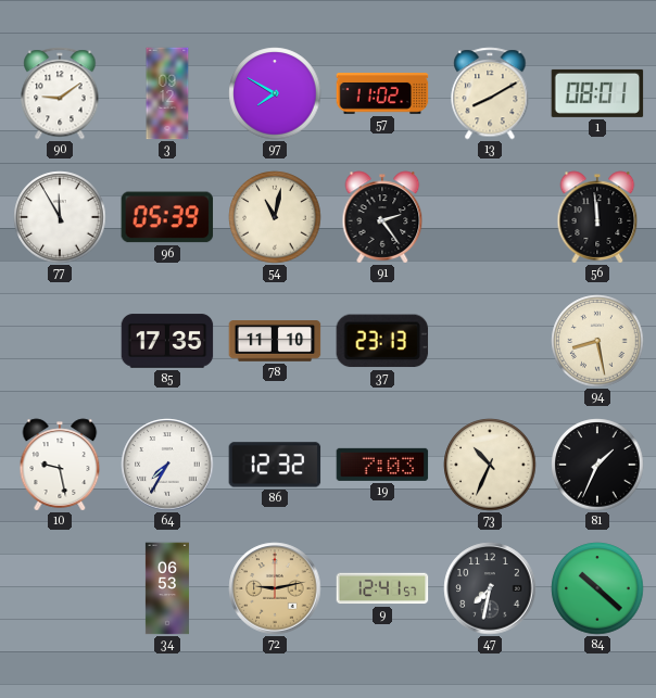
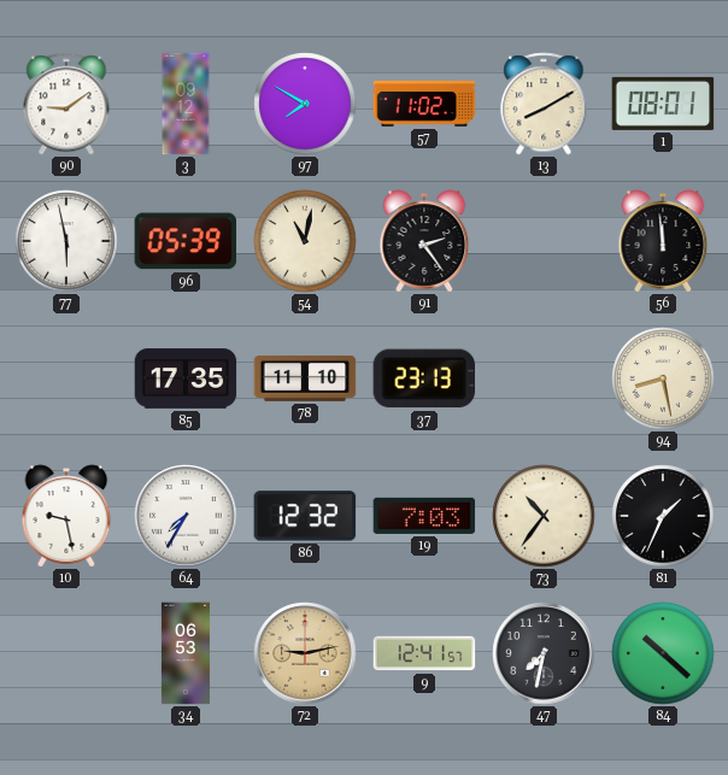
77: 11:55 -> 5:58
73: 10:34 -> 10:36
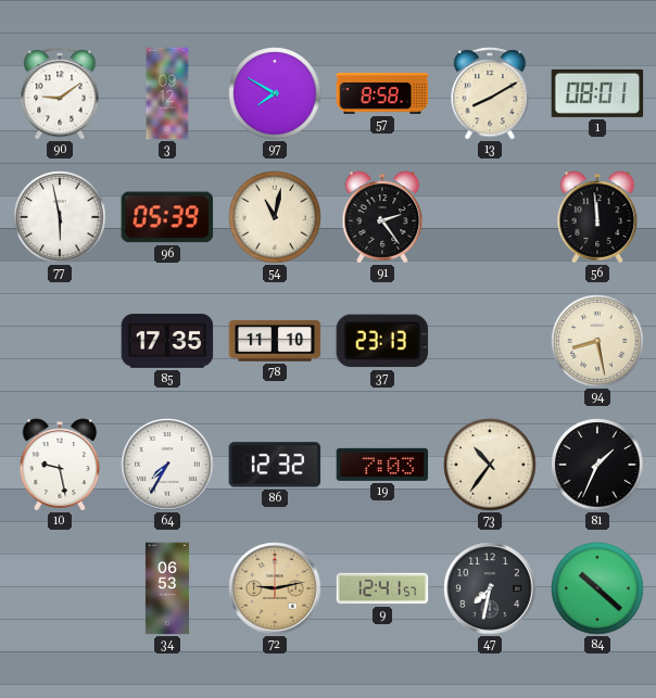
57: 11:02 -> 8:58
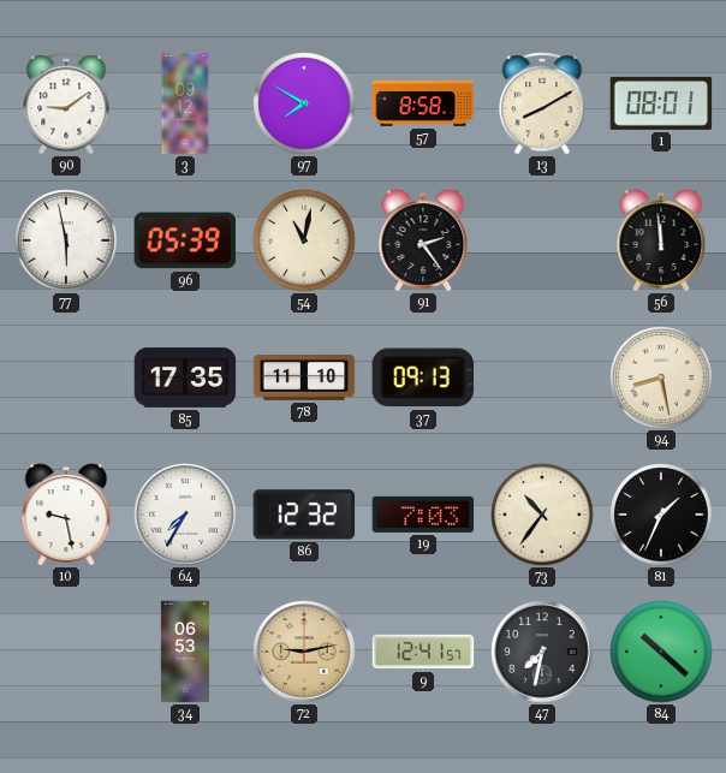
37: 23:13 -> 09:13
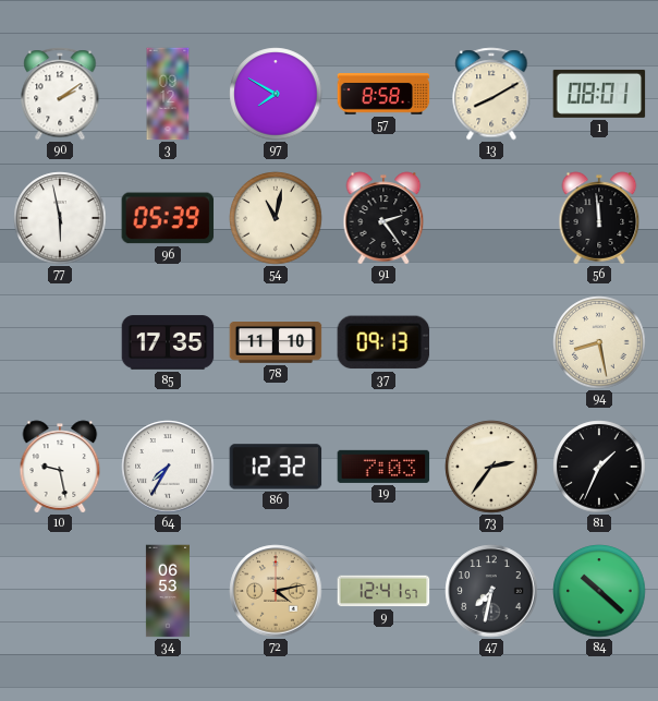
90: 9:09 -> 2:09
73: 10:36 -> 2:36
72: 9:13 -> 4:13
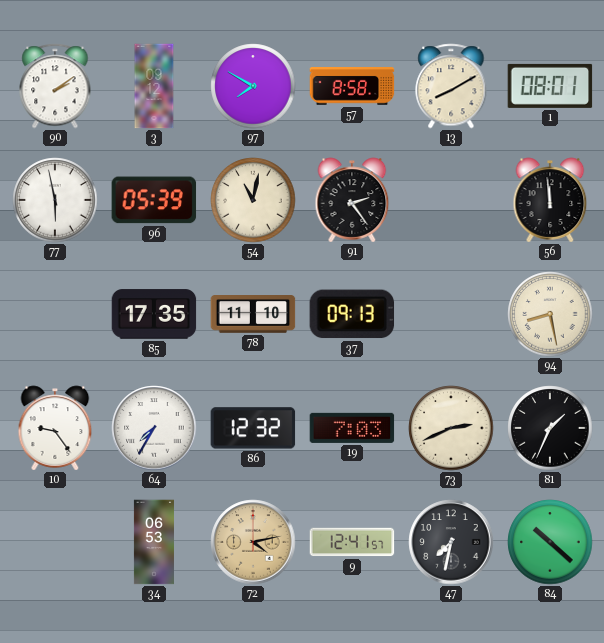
10: 9:28 -> 9:24
73: 2:36 -> 2:41
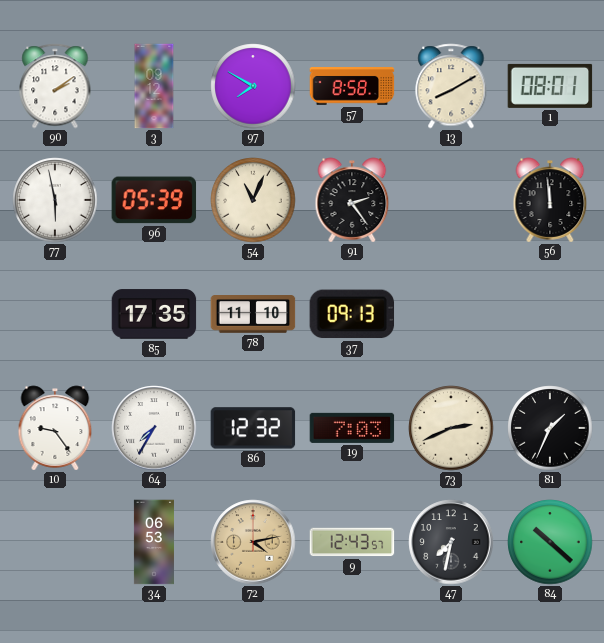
54: 11:02 -> 11:04
94: 8:28 -> none
9: 12:41 -> 12:43
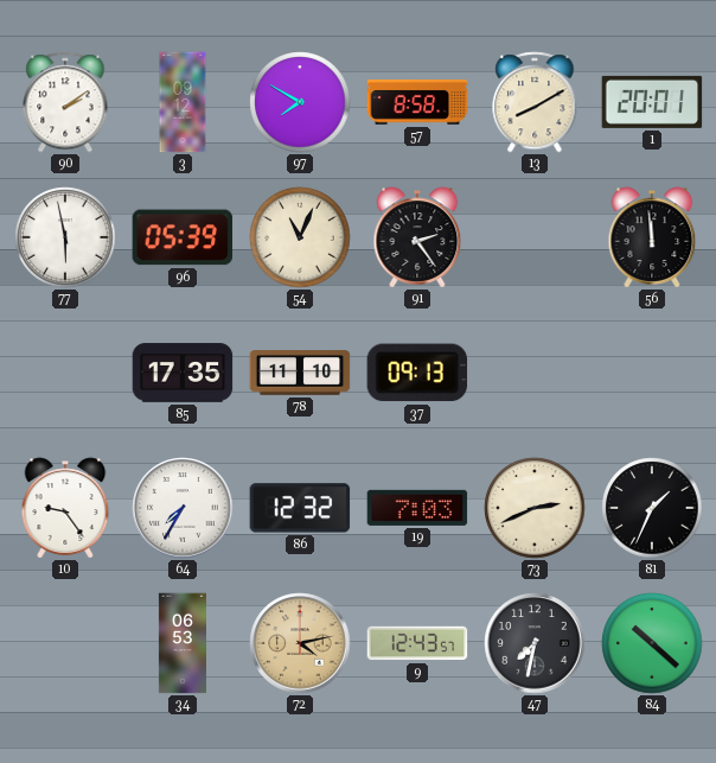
1: 08:01 -> 20:01
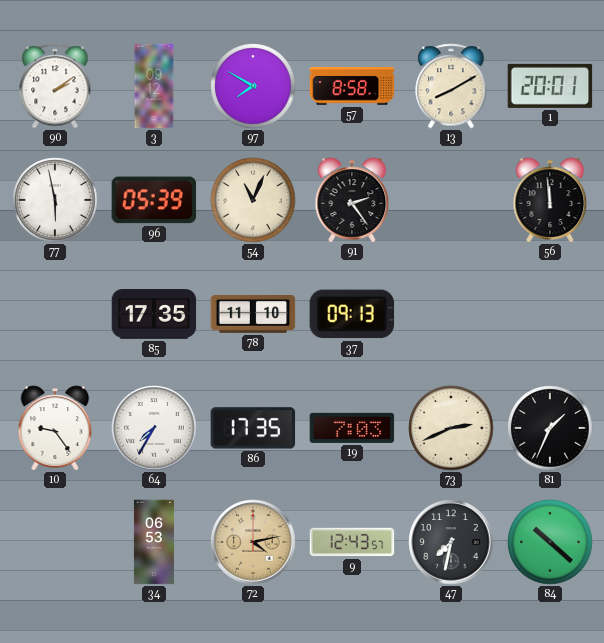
86: 12:32 -> 17:35
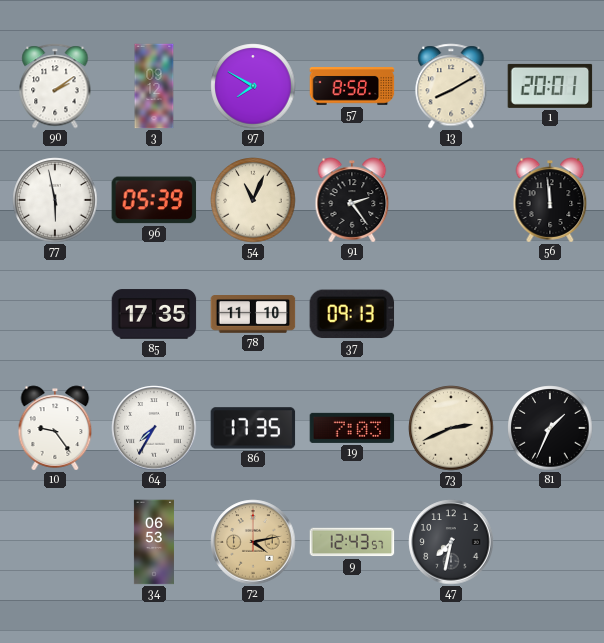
84: 10:22 -> none
